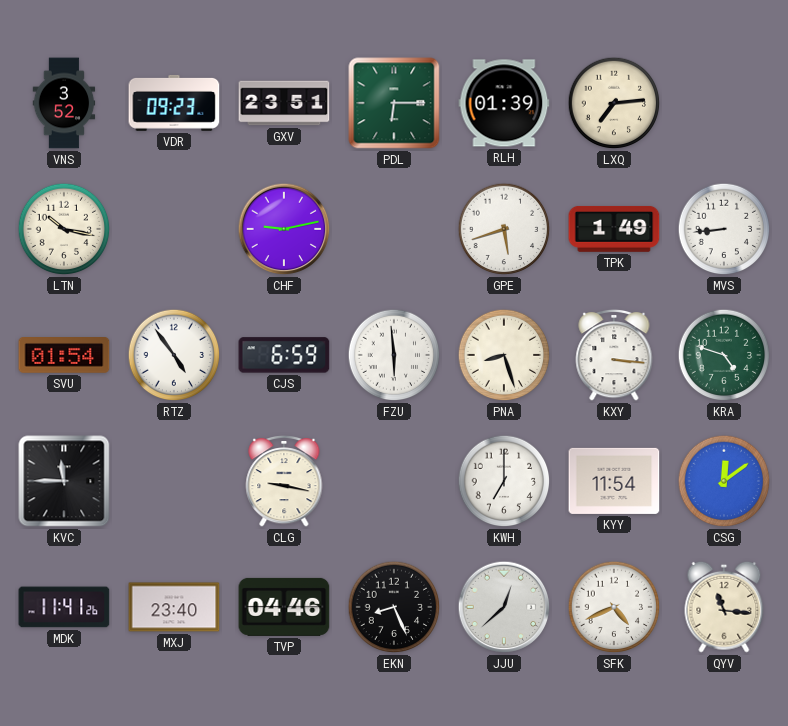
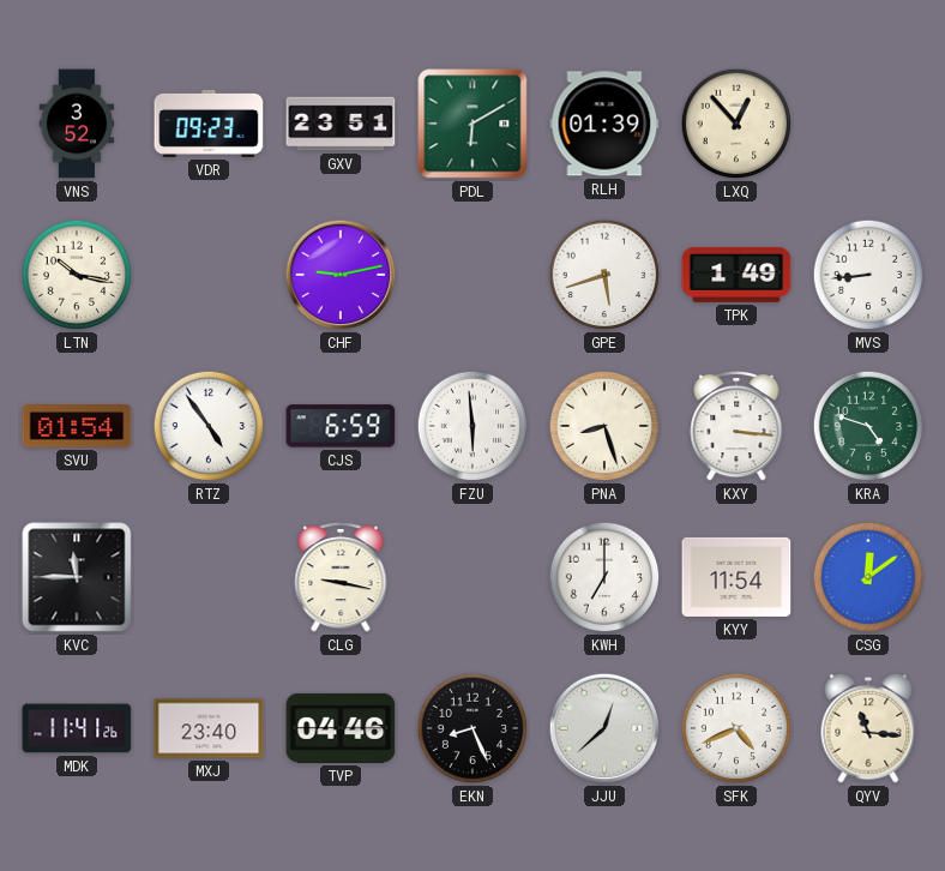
PDL: 6:15 -> 6:10
LXQ: 7:14 -> 12:53
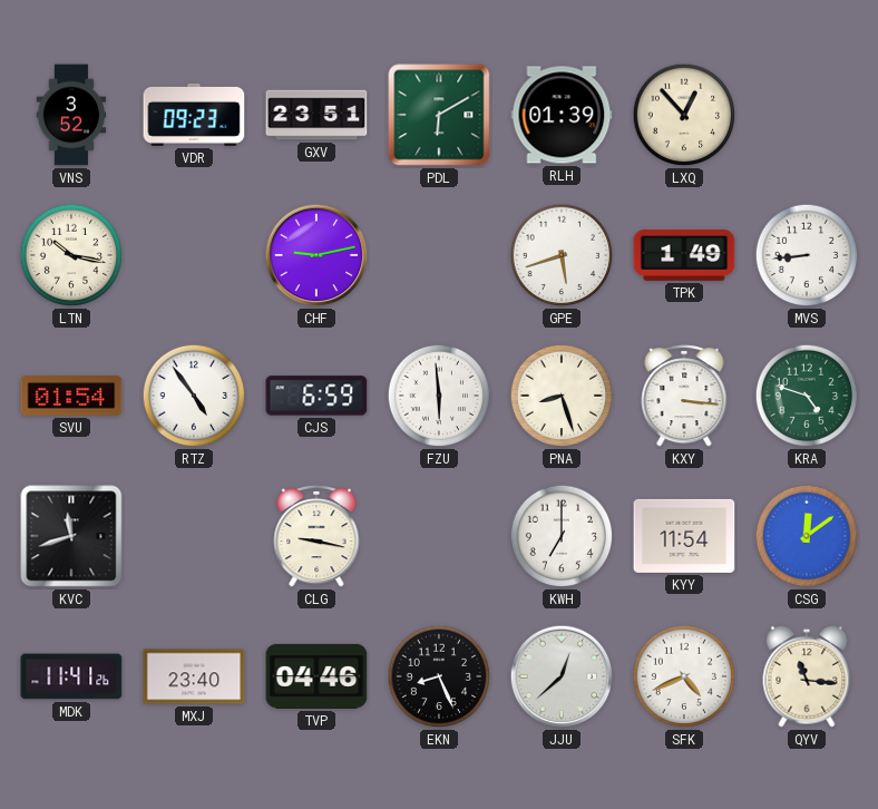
KVC: 11:45 -> 11:42
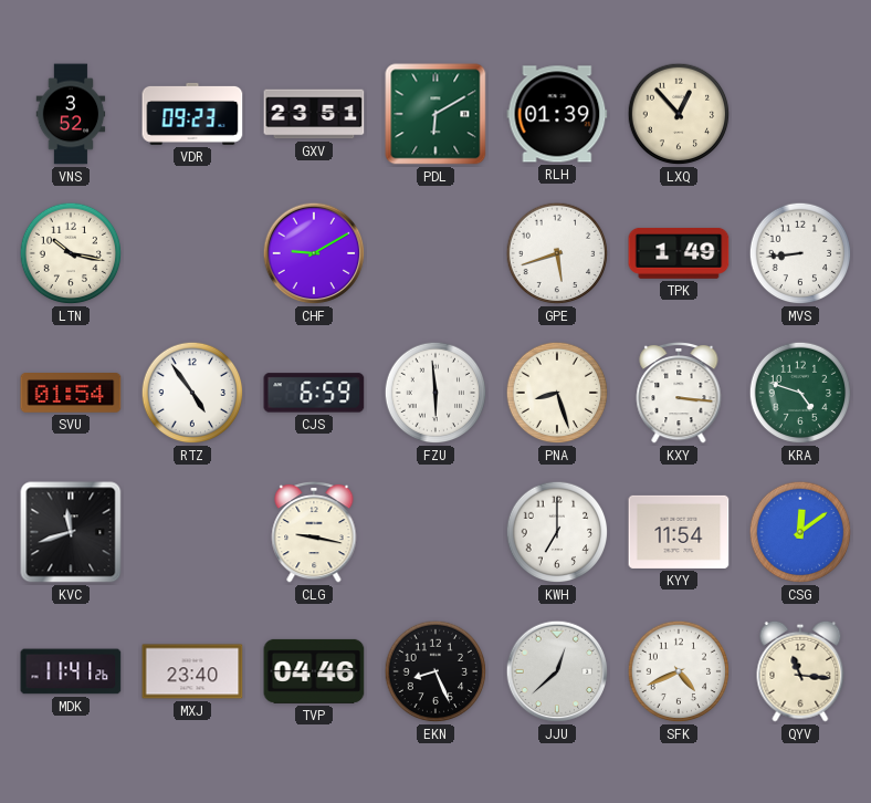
CHF: 9:13 -> 9:10
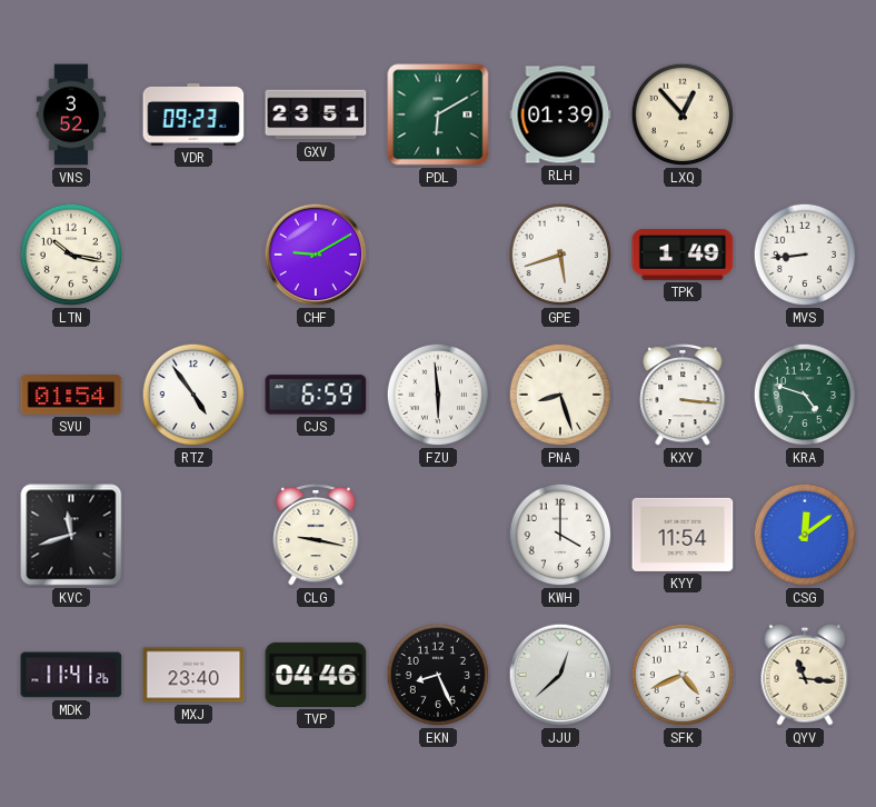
KWH: 7:00 -> 4:00
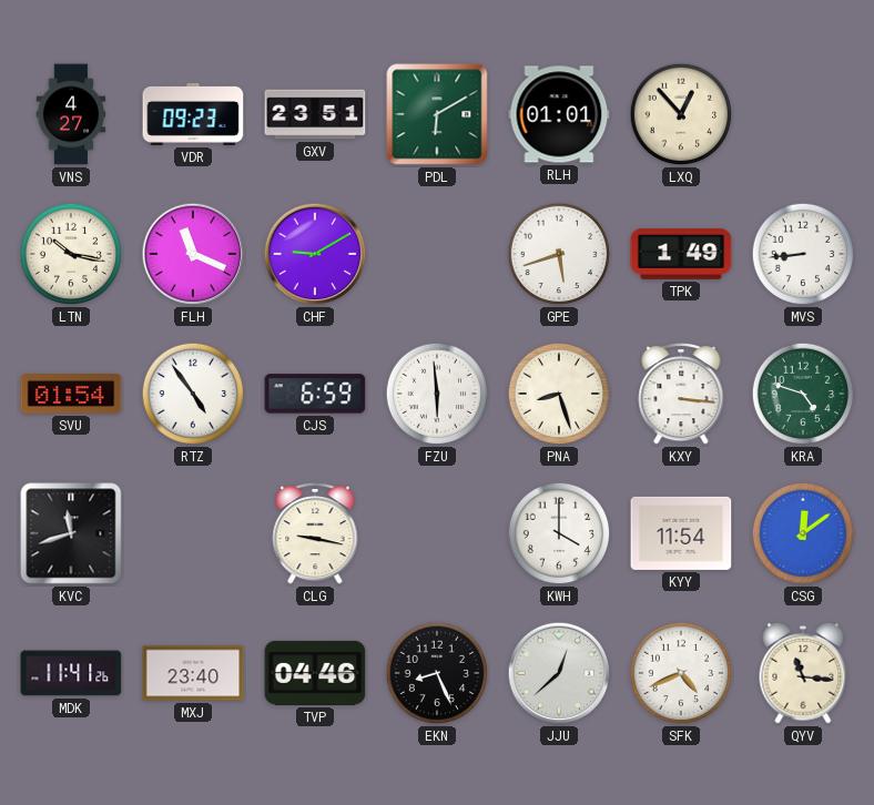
VNS: 3:52 -> 4:27
RLH: 01:39 -> 01:01
FLH: none -> 11:19
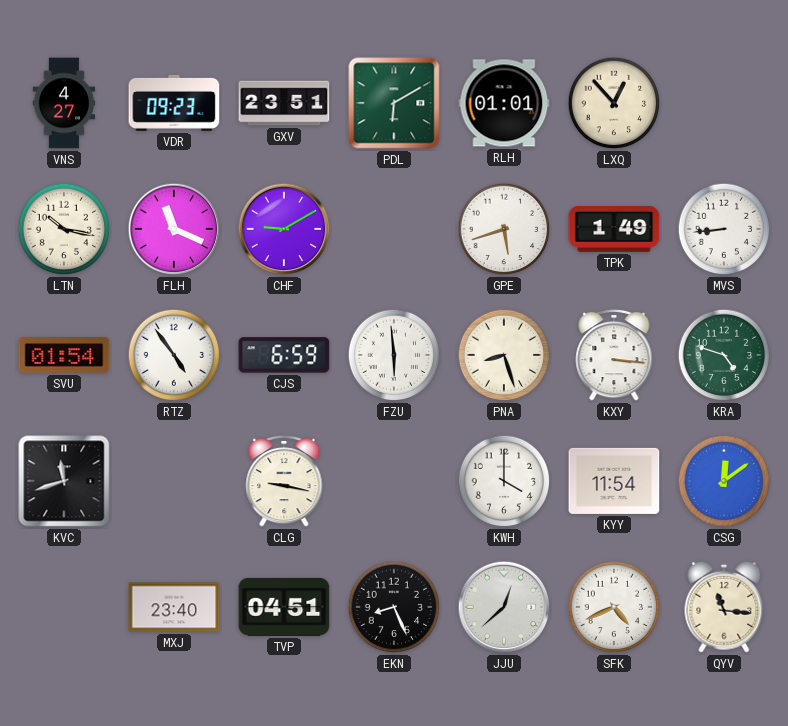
MDK: 11:41 -> none
TVP: 04:46 -> 04:51
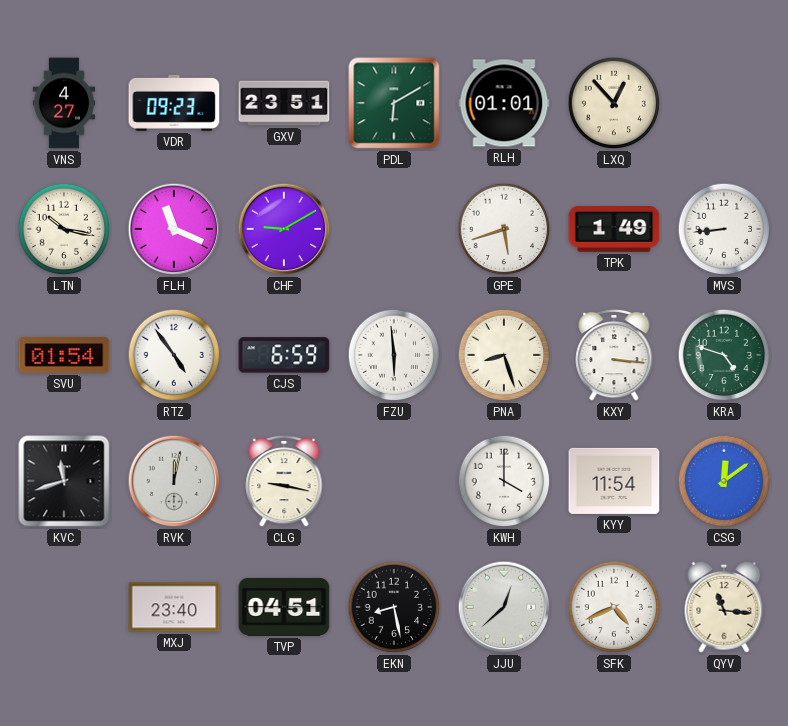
RVK: none -> 12:02
EKN: 8:26 -> 8:28
